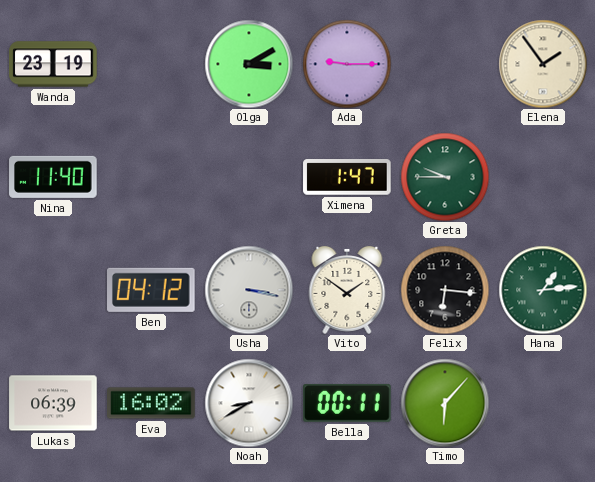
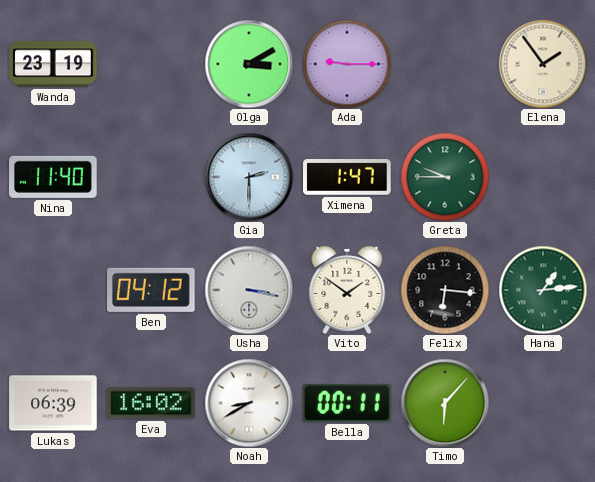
Gia: none -> 2:30
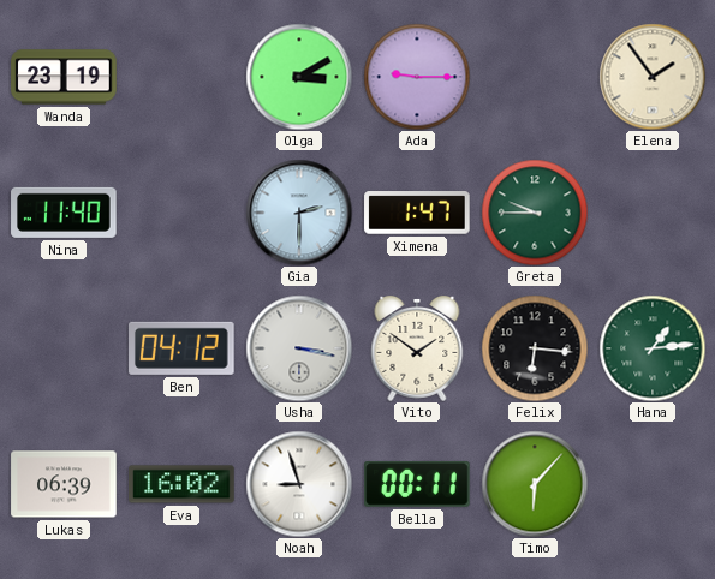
Noah: 8:40 -> 8:57
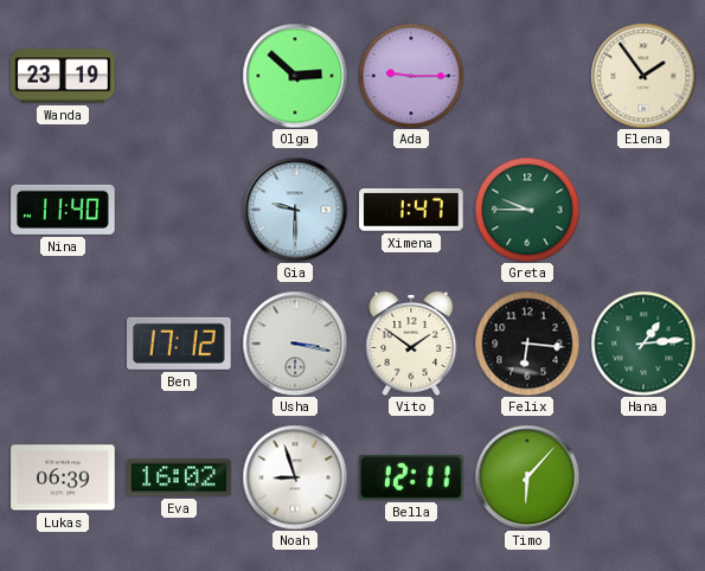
Olga: 3:10 -> 2:52
Gia: 2:30 -> 9:30
Ben: 04:12 -> 17:12
Bella: 00:11 -> 12:11
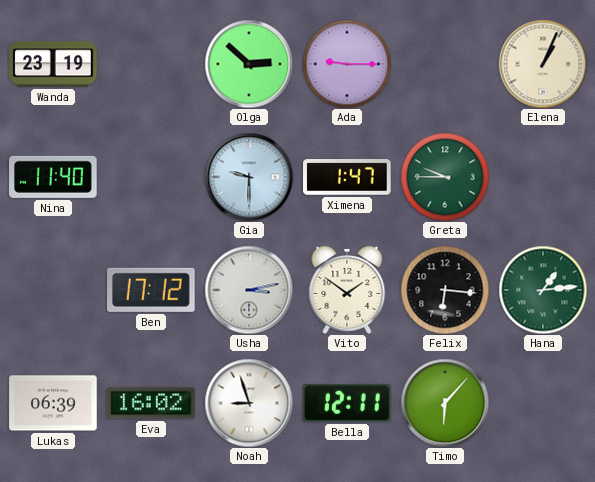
Elena: 1:54 -> 1:04
Usha: 3:17 -> 3:13
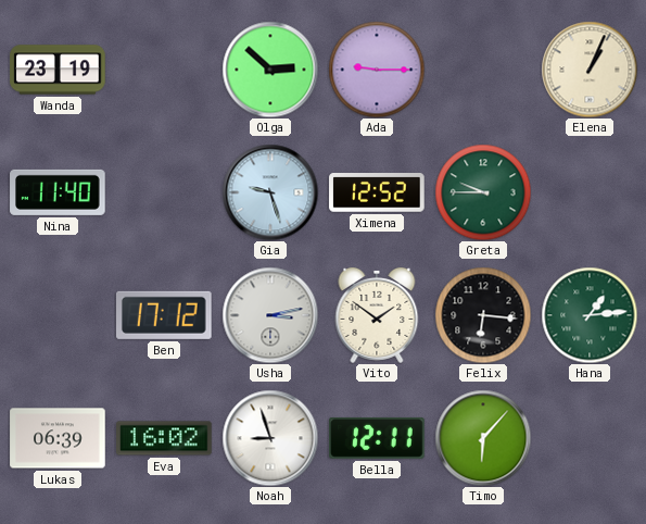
Gia: 9:30 -> 9:27
Ximena: 1:47 -> 12:52
